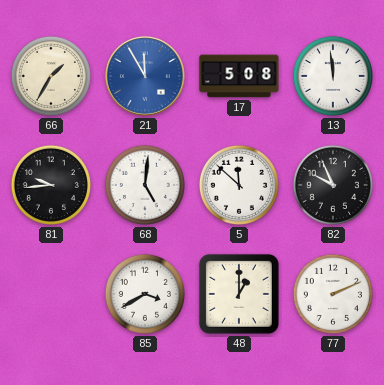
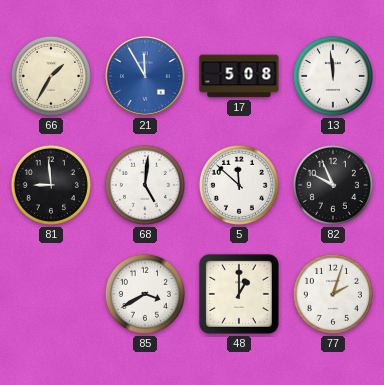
81: 9:44 -> 8:59
77: 2:11 -> 2:03
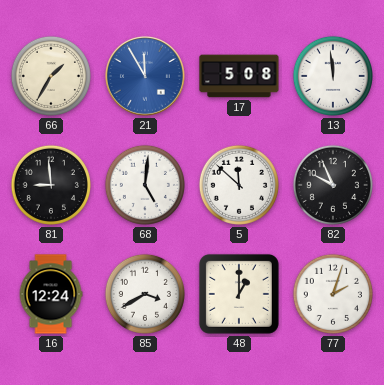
16: none -> 12:24
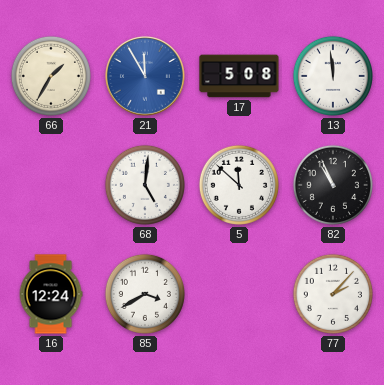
81: 8:59 -> none
82: 9:56 -> 10:56
48: 1:00 -> none
77: 2:03 -> 2:07
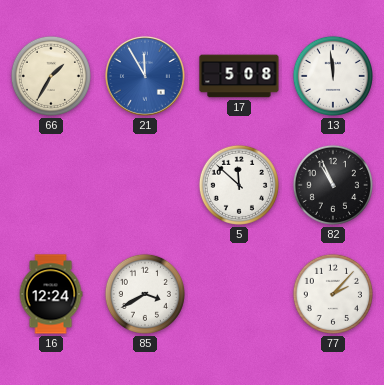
68: 5:01 -> none
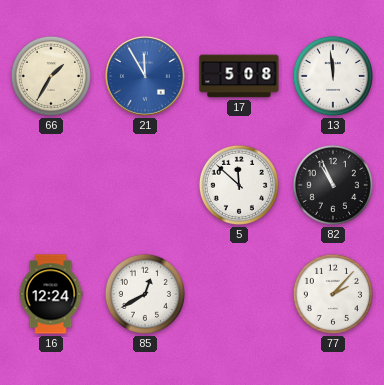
85: 3:40 -> 12:40
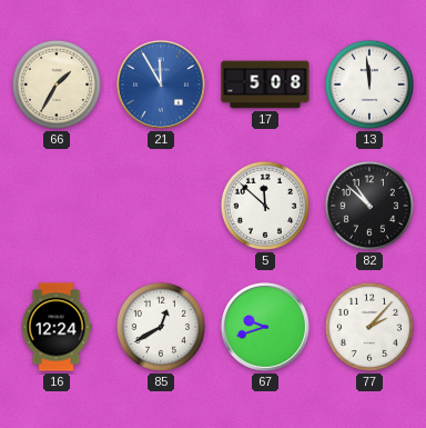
82: 10:56 -> 10:52
67: none -> 9:42
